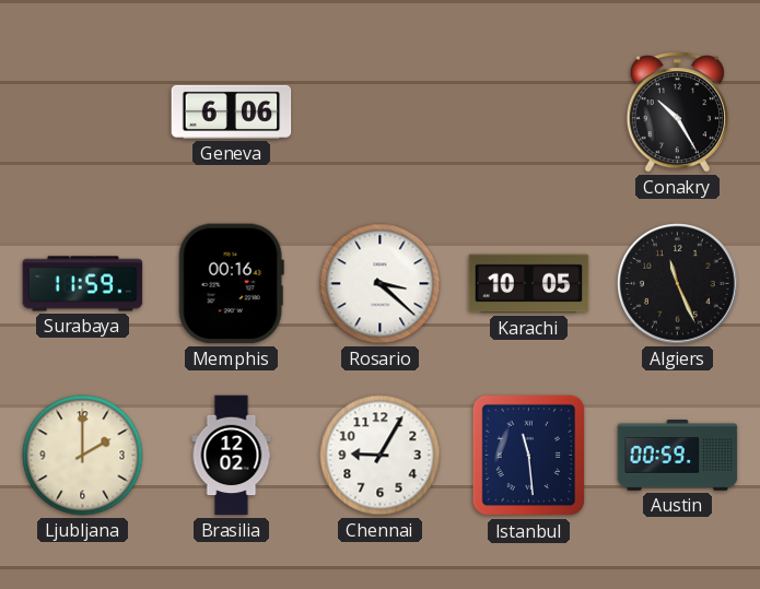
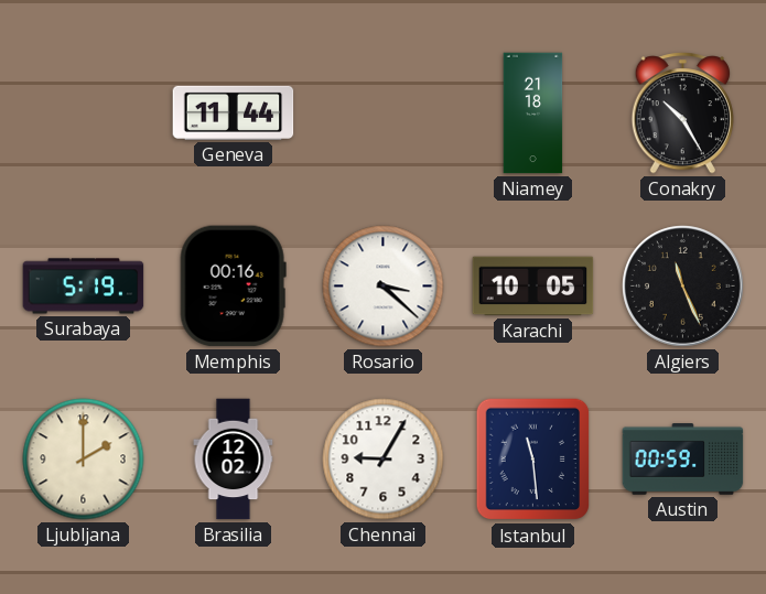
Geneva: 6:06 -> 11:44
Niamey: none -> 21:18
Surabaya: 11:59 -> 5:19
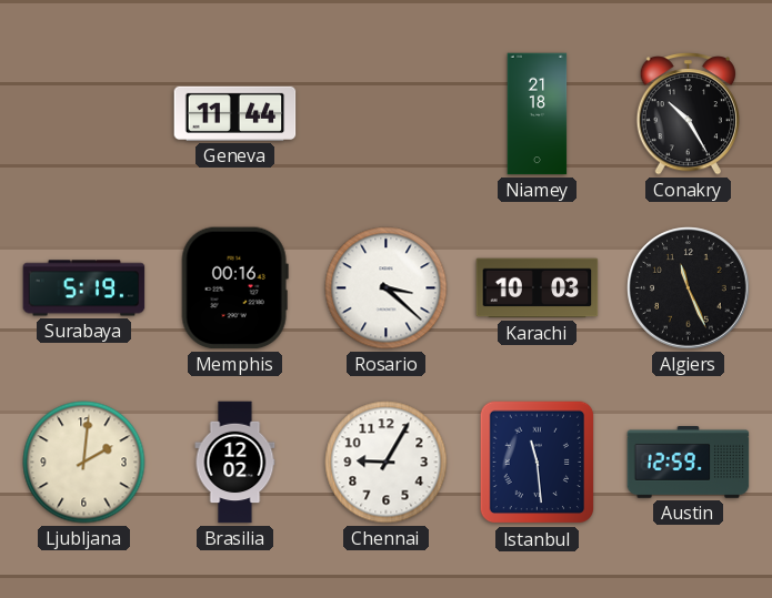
Karachi: 10:05 -> 10:03
Ljubljana: 2:00 -> 2:01
Austin: 00:59 -> 12:59
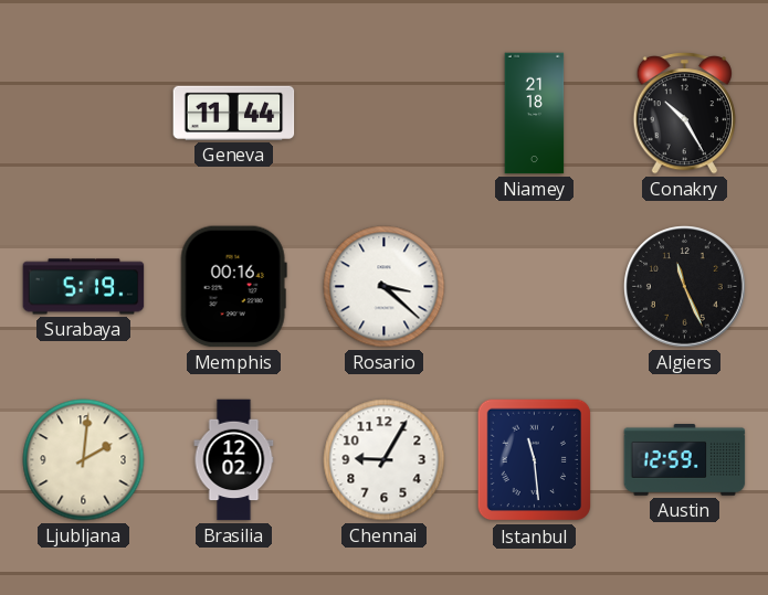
Karachi: 10:03 -> none
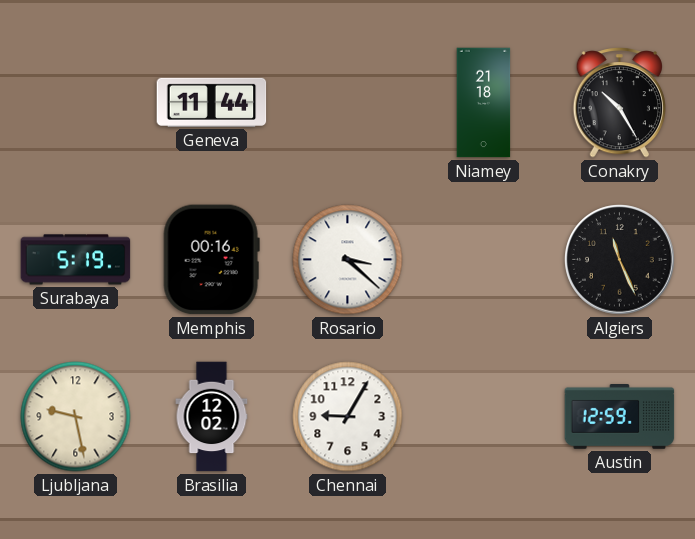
Ljubljana: 2:01 -> 9:28
Istanbul: 11:29 -> none
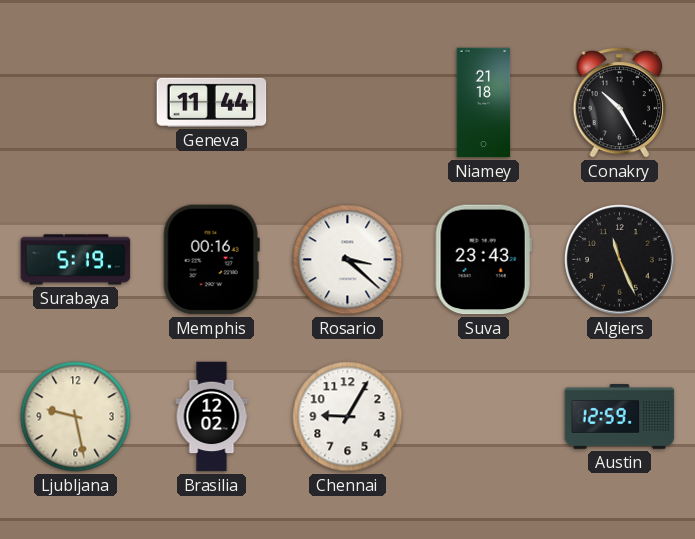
Suva: none -> 23:43
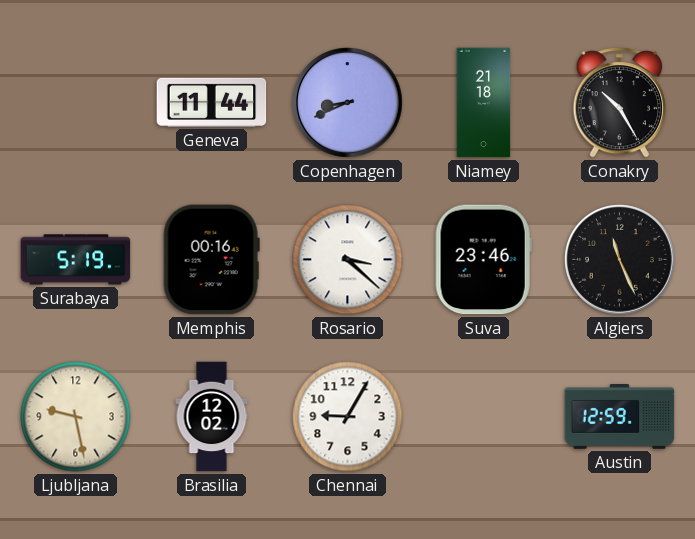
Copenhagen: none -> 8:41
Suva: 23:43 -> 23:46
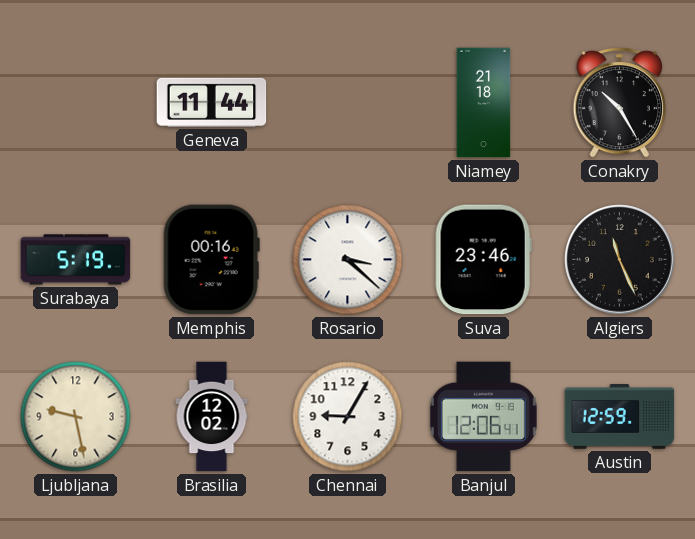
Copenhagen: 8:41 -> none
Banjul: none -> 12:06
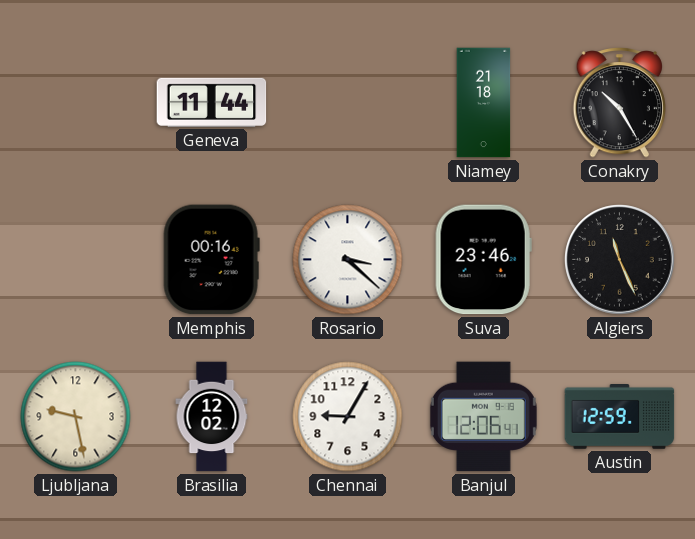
Surabaya: 5:19 -> none
